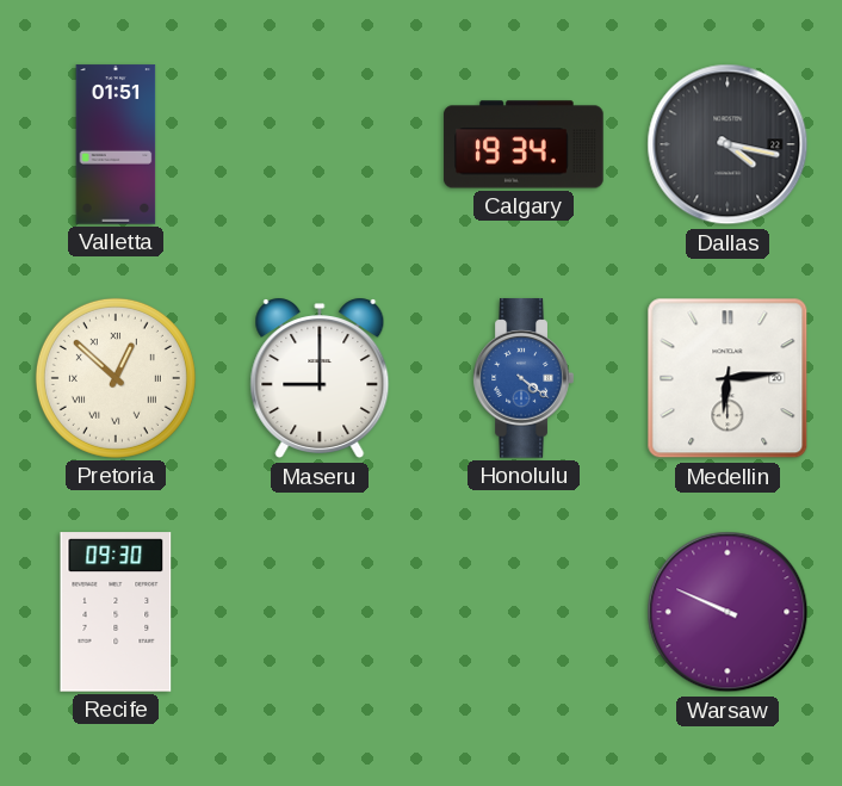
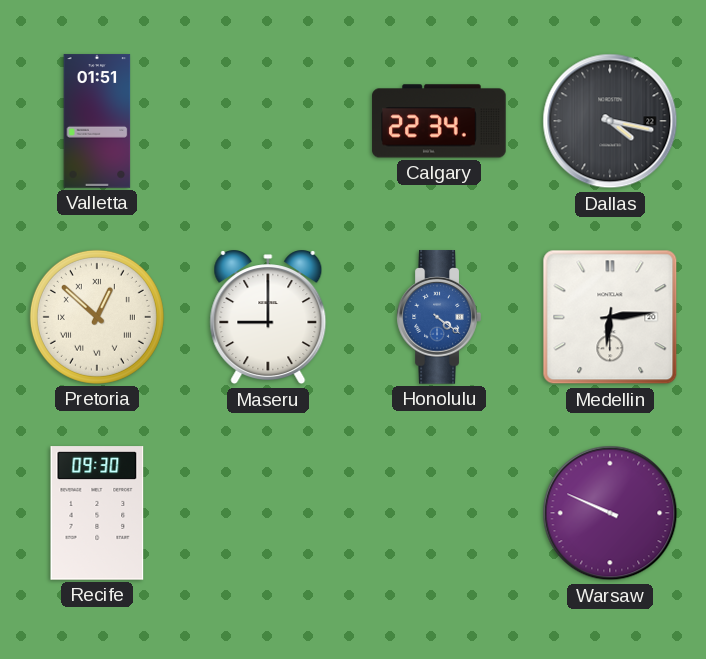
Calgary: 19:34 -> 22:34
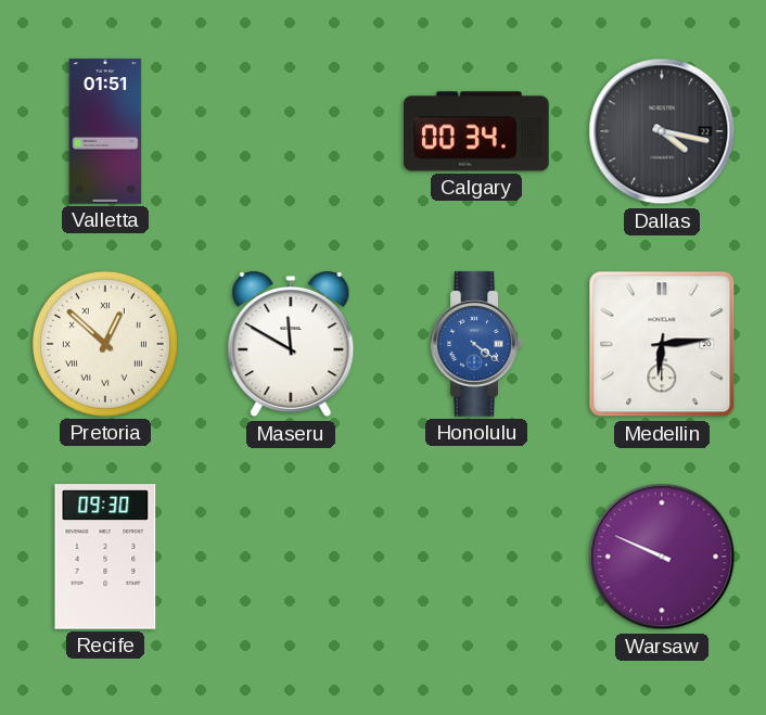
Calgary: 22:34 -> 00:34
Maseru: 9:00 -> 11:50
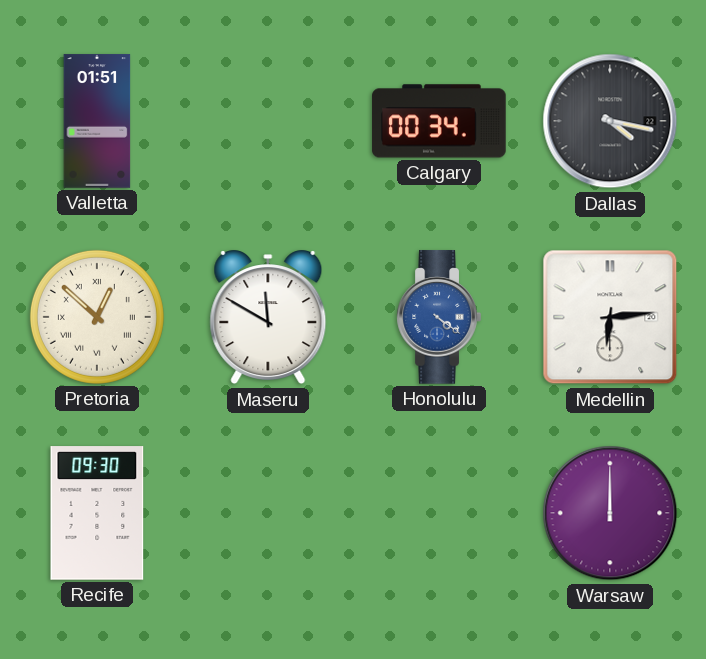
Warsaw: 9:49 -> 12:00
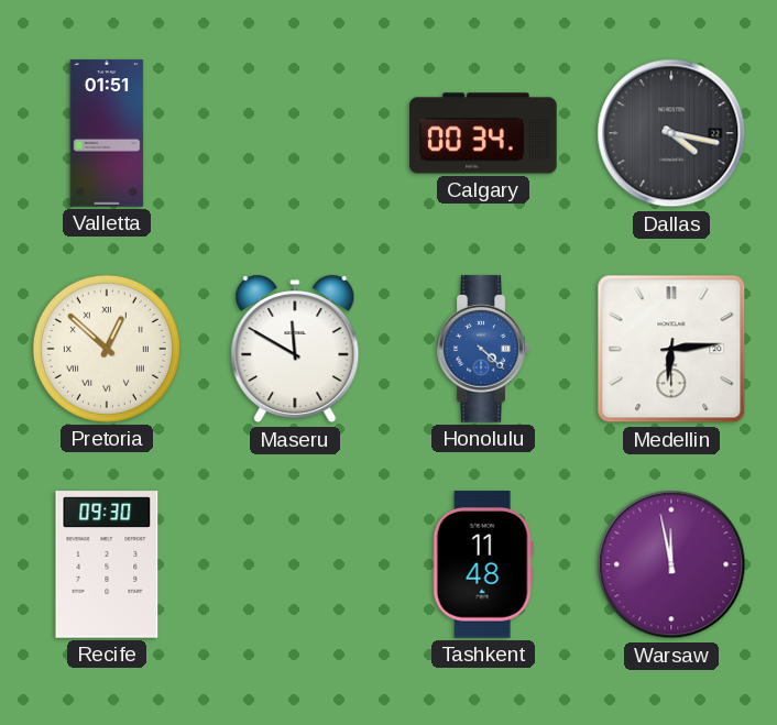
Honolulu: 4:21 -> 4:22
Tashkent: none -> 11:48
Warsaw: 12:00 -> 11:58
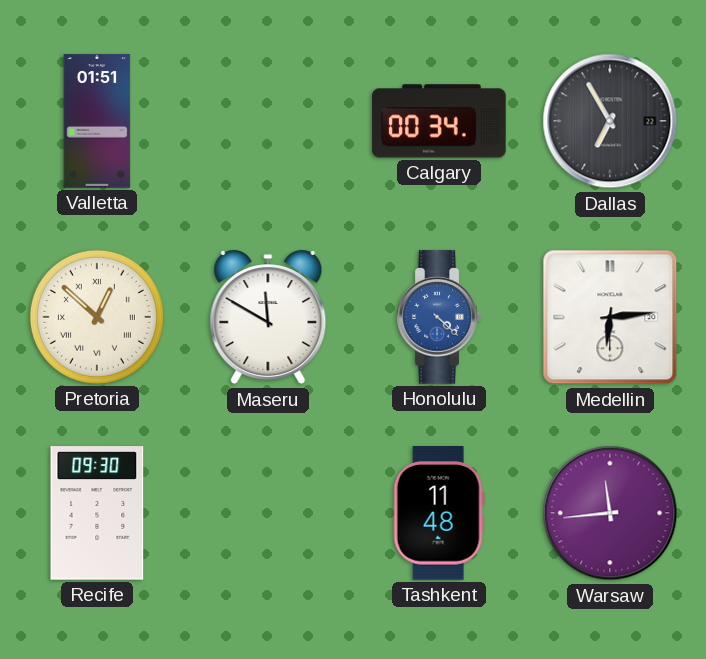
Dallas: 4:17 -> 6:55
Warsaw: 11:58 -> 11:44
